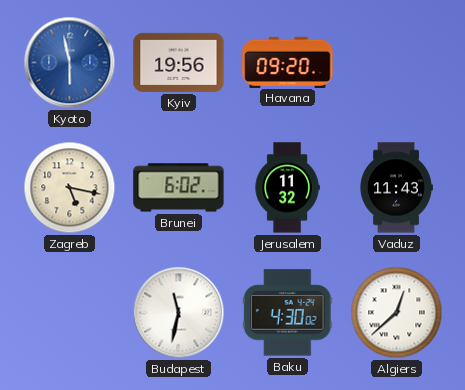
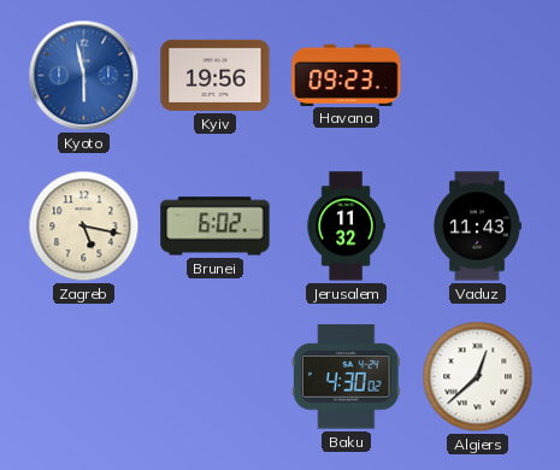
Havana: 09:20 -> 09:23
Budapest: 11:32 -> none
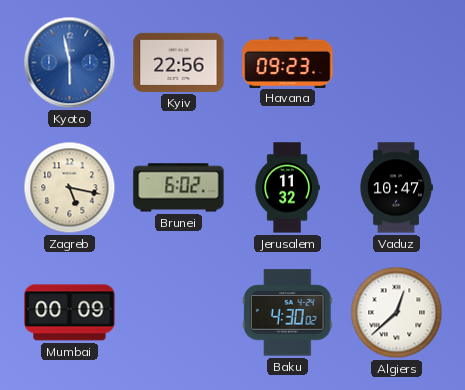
Kyiv: 19:56 -> 22:56
Vaduz: 11:43 -> 10:47
Mumbai: none -> 00:09
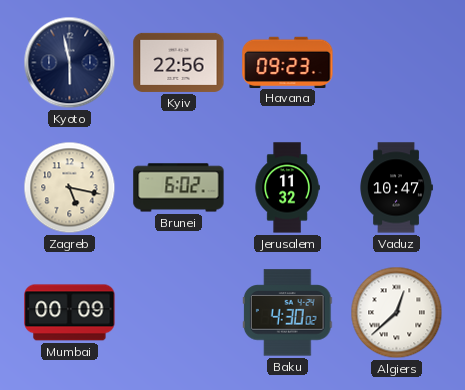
Kyoto dial: blue -> navy
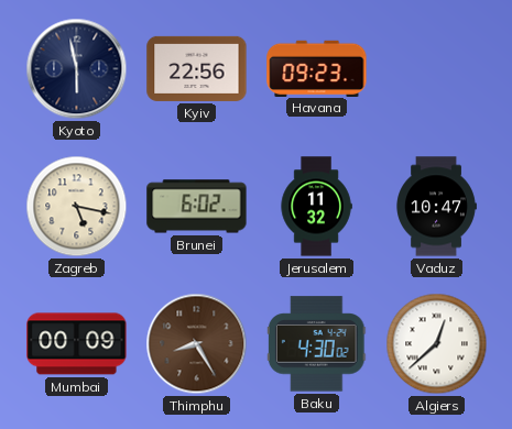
Thimphu: none -> 8:25
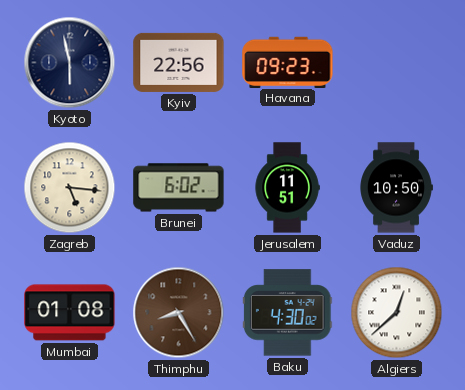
Zagreb: 5:17 -> 5:16
Jerusalem: 11:32 -> 11:51
Vaduz: 10:47 -> 10:50
Mumbai: 00:09 -> 01:08
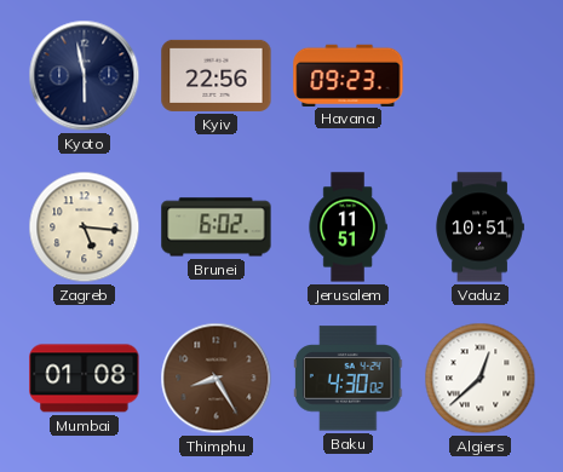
Vaduz: 10:50 -> 10:51
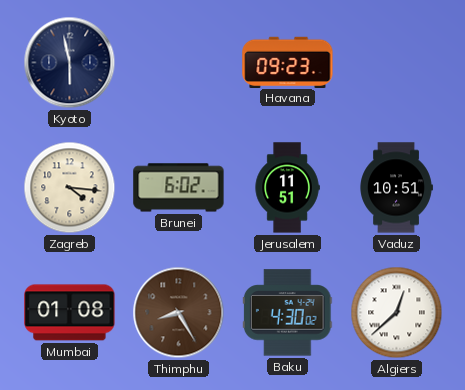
Kyiv: 22:56 -> none
Zagreb: 5:16 -> 4:16
